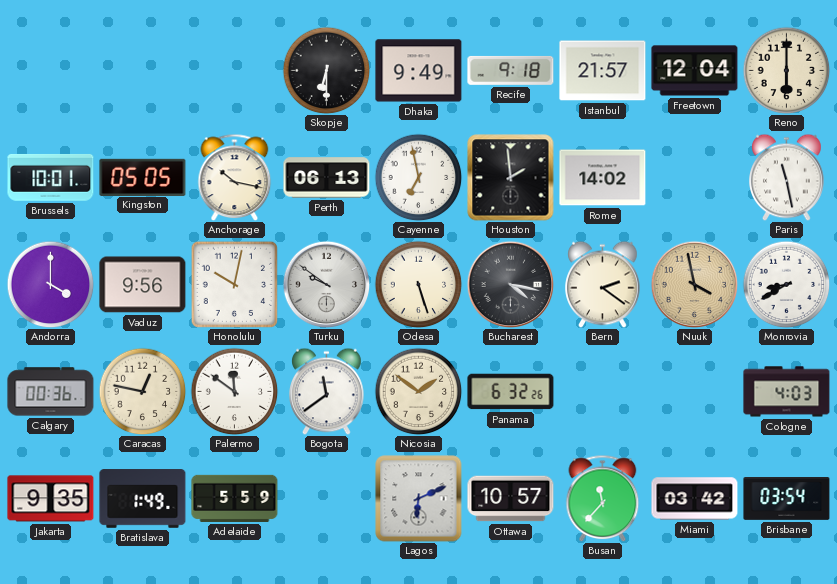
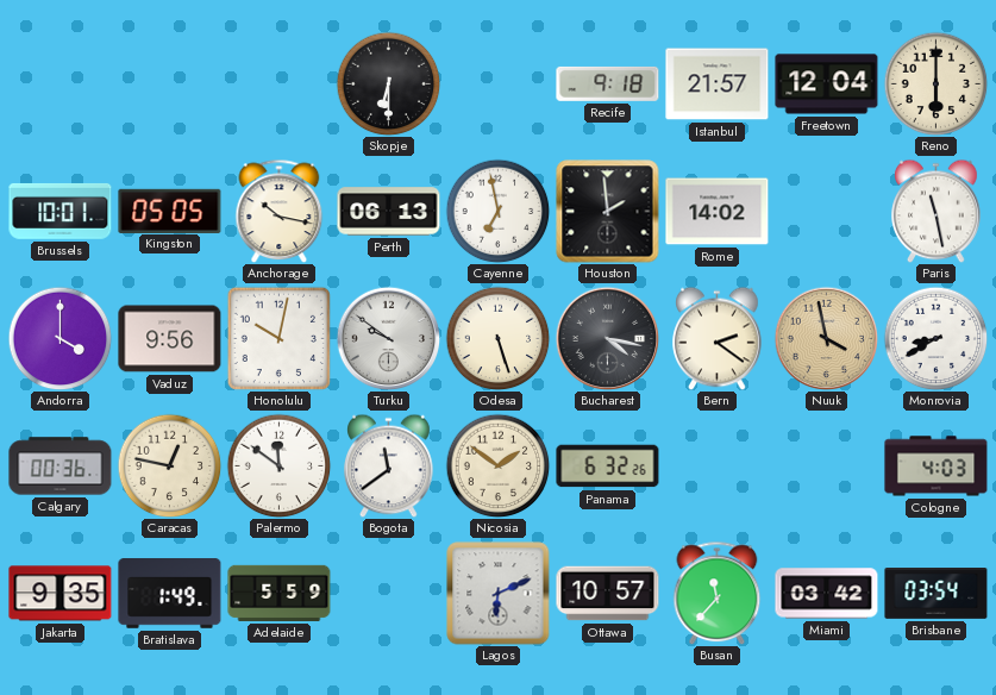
Dhaka: 9:49 -> none
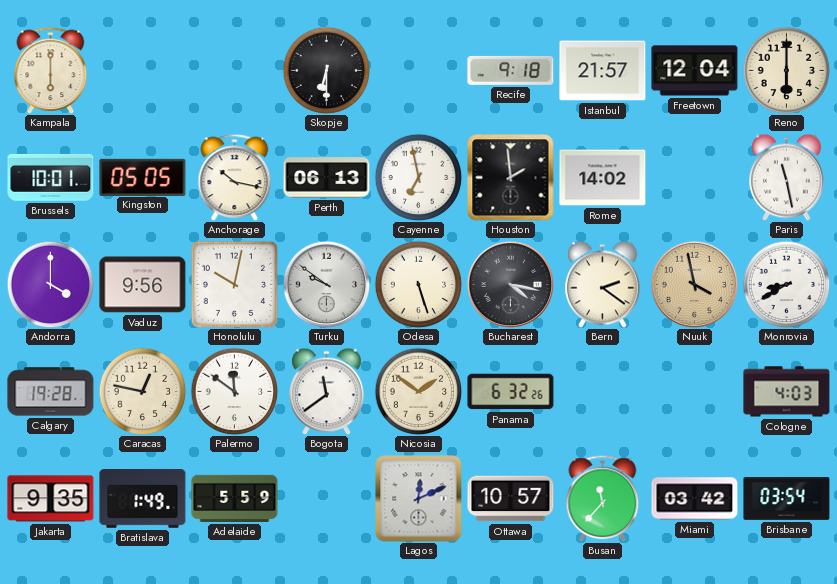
Kampala: none -> 6:00
Calgary: 00:36 -> 19:28
Lagos: 6:11 -> 12:11
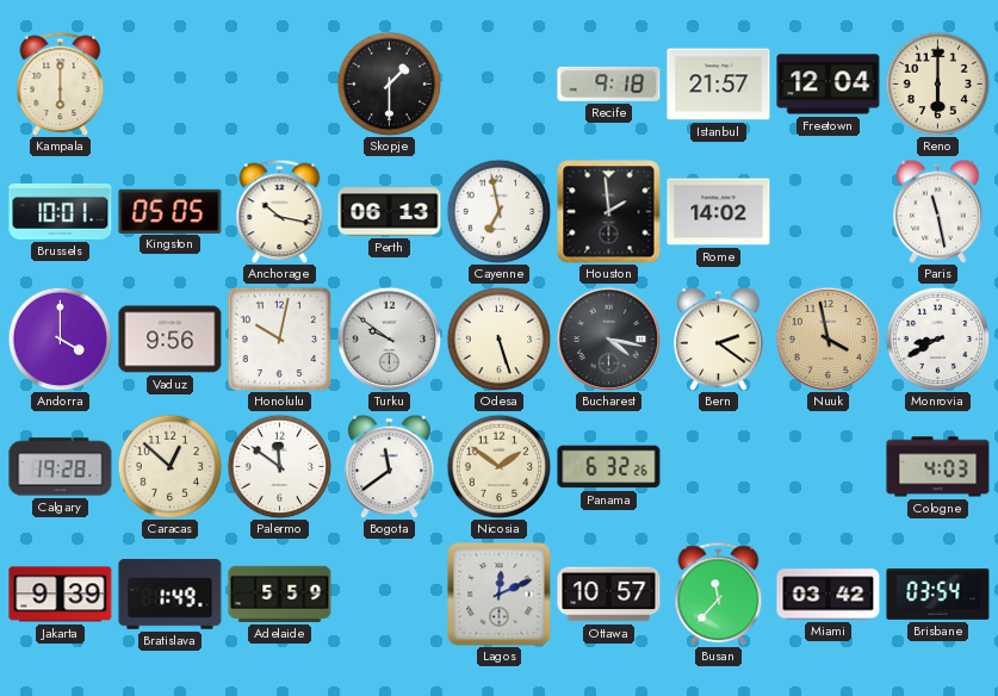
Skopje: 6:30 -> 1:30
Caracas: 12:47 -> 12:52
Jakarta: 9:35 -> 9:39
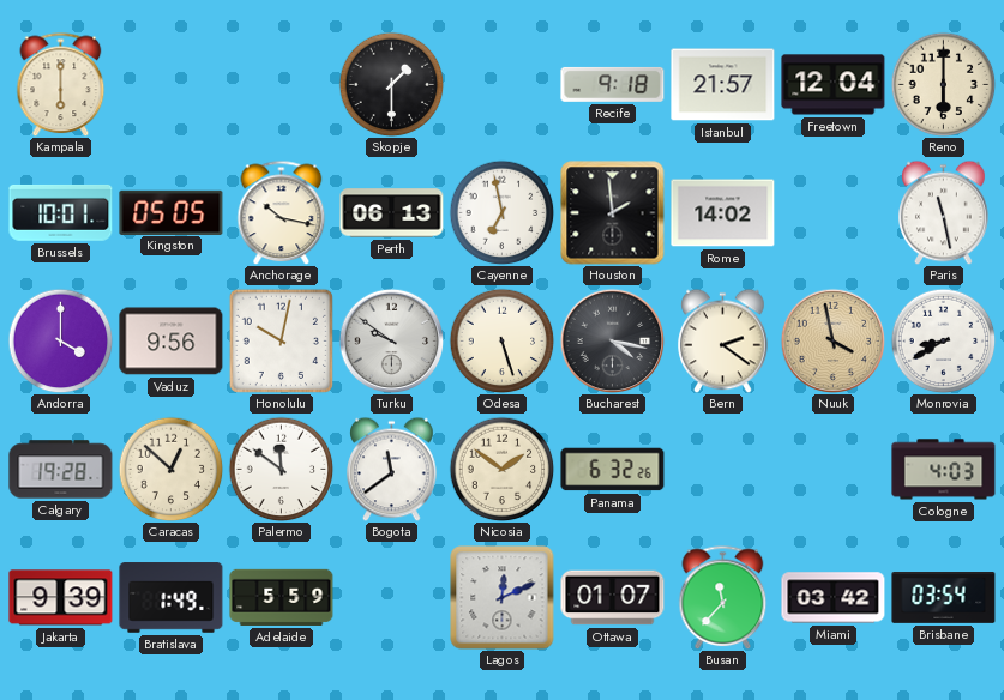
Ottawa: 10:57 -> 01:07
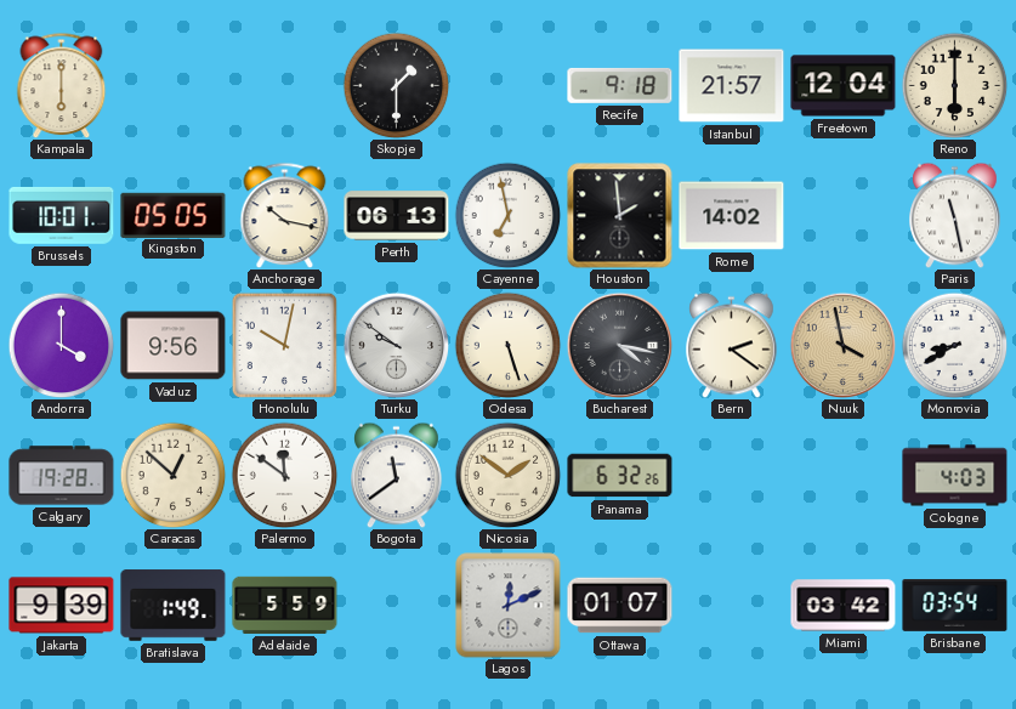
Busan: 11:37 -> none
